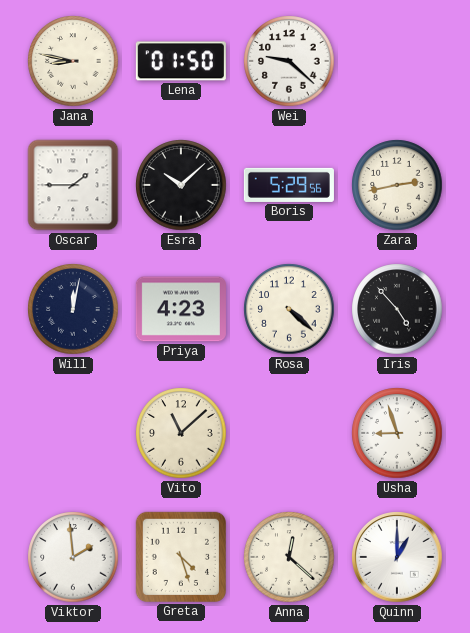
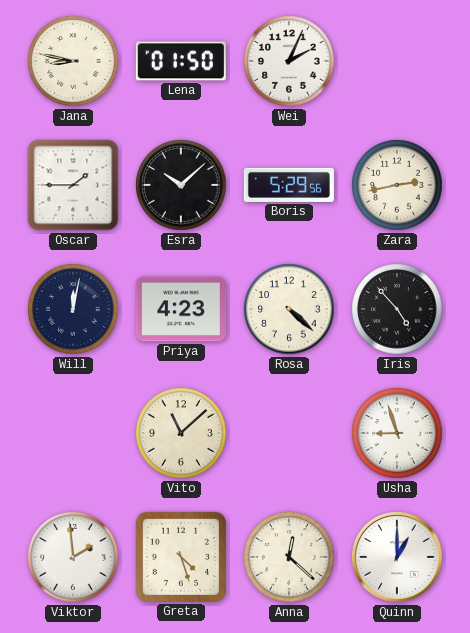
Wei: 9:22 -> 2:04
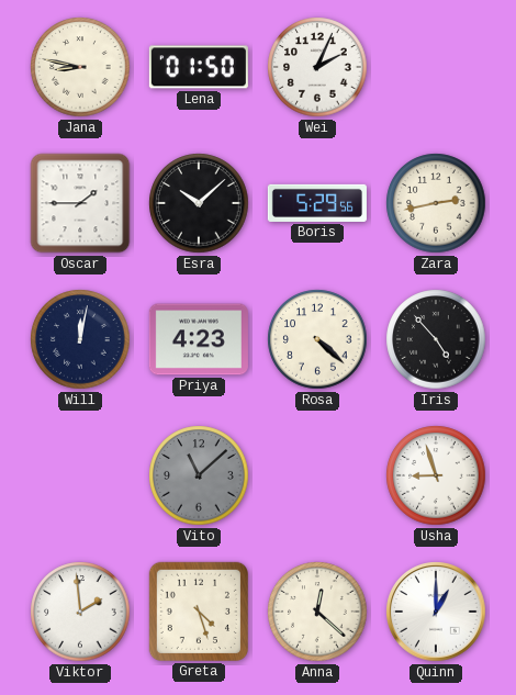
Vito dial: cream -> grey
